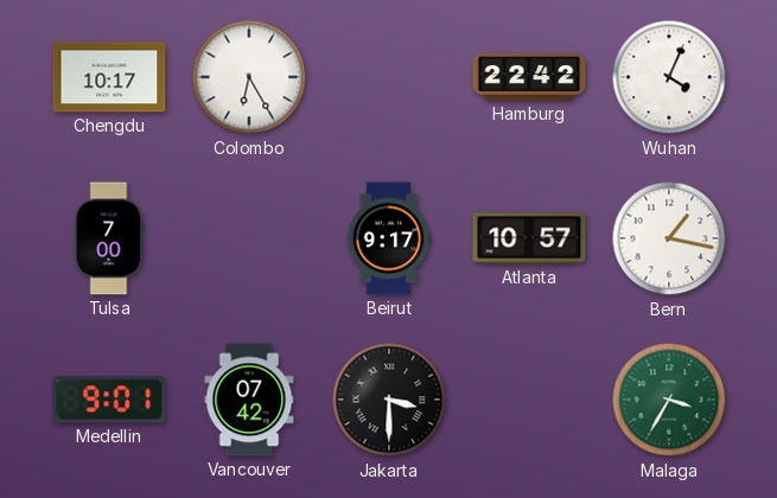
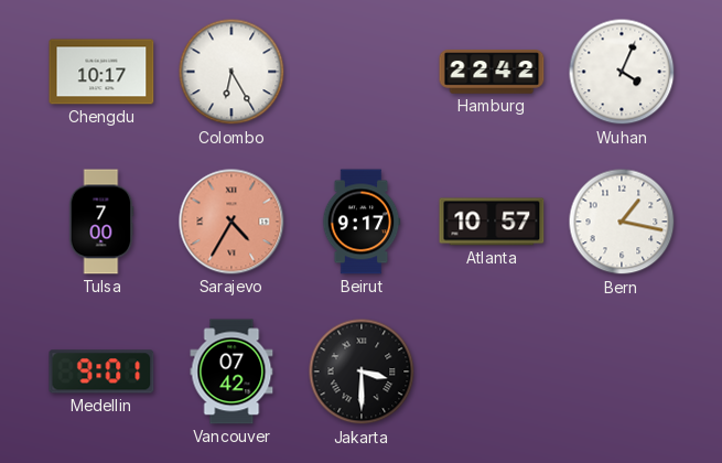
Sarajevo: none -> 4:35
Malaga: 3:35 -> none
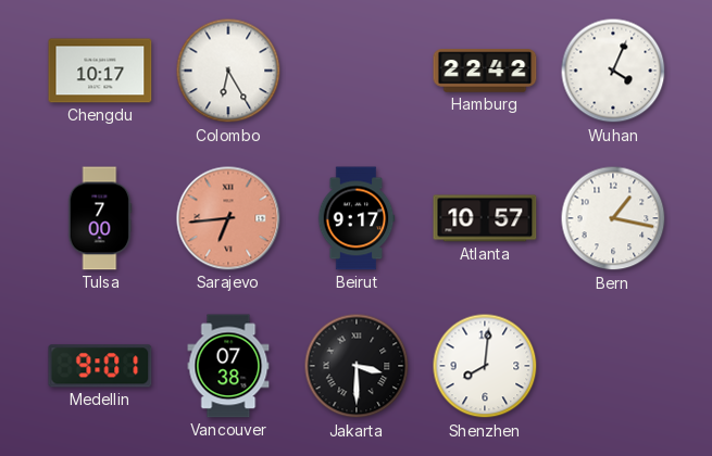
Sarajevo: 4:35 -> 6:44
Vancouver: 07:42 -> 07:38
Shenzhen: none -> 8:01
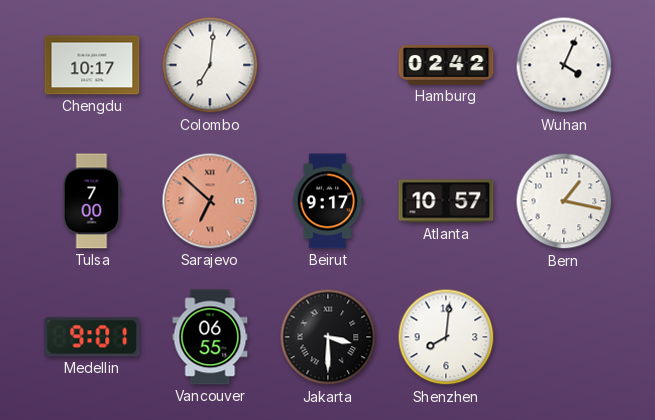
Colombo: 6:25 -> 7:01
Hamburg: 22:42 -> 02:42
Sarajevo: 6:44 -> 6:52
Vancouver: 07:38 -> 06:55
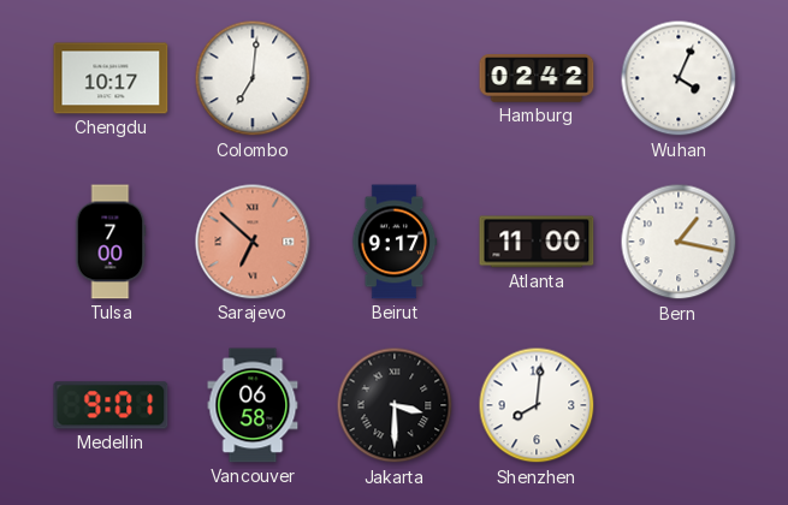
Atlanta: 10:57 -> 11:00
Vancouver: 06:55 -> 06:58
